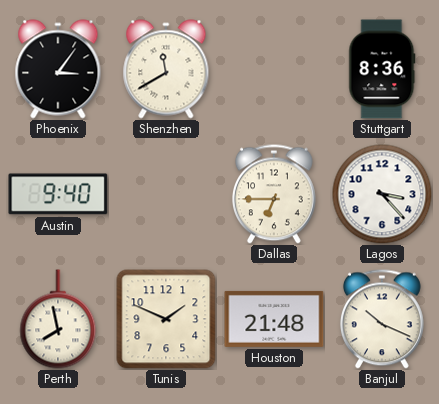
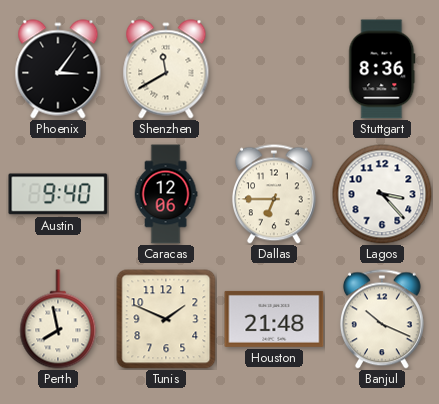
Caracas: none -> 12:06
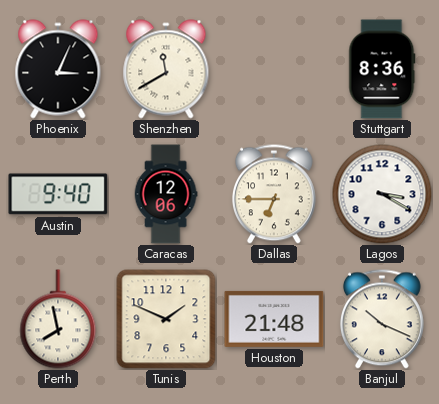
Phoenix: 3:06 -> 3:04
Lagos: 3:23 -> 3:20
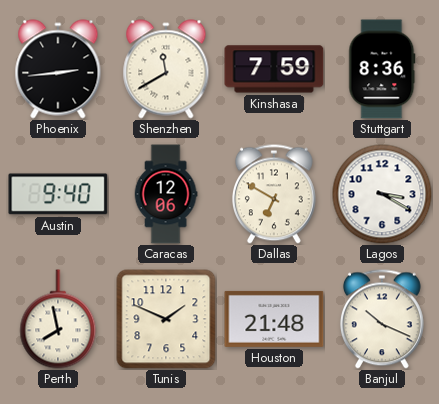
Phoenix: 3:04 -> 2:44
Kinshasa: none -> 7:59
Dallas: 6:45 -> 6:50
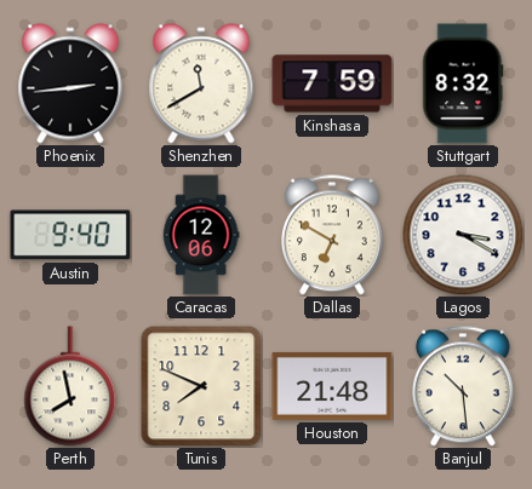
Stuttgart: 8:36 -> 8:32
Tunis: 1:49 -> 7:49
Banjul: 10:19 -> 10:29
